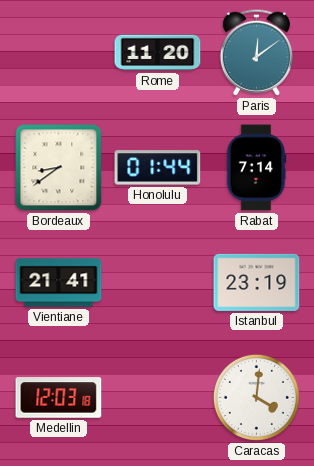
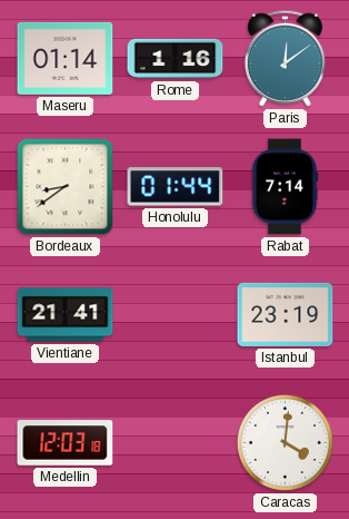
Maseru: none -> 01:14
Rome: 11:20 -> 1:16
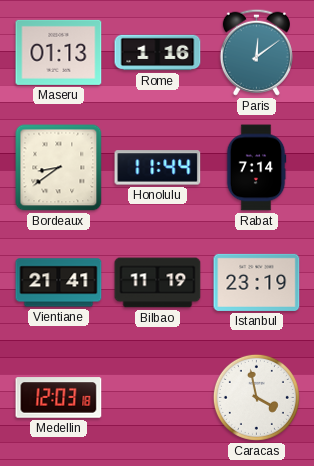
Maseru: 01:14 -> 01:13
Honolulu: 01:44 -> 11:44
Bilbao: none -> 11:19
Caracas: 4:01 -> 3:58
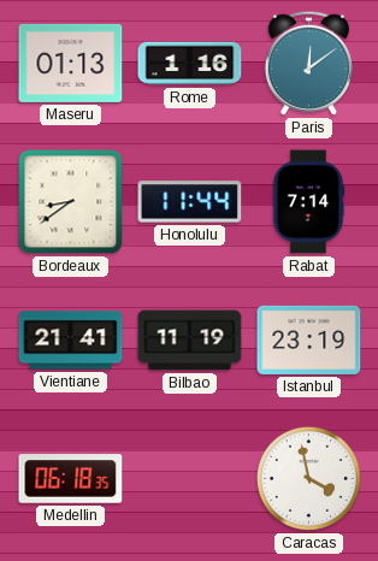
Medellin: 12:03 -> 06:18
